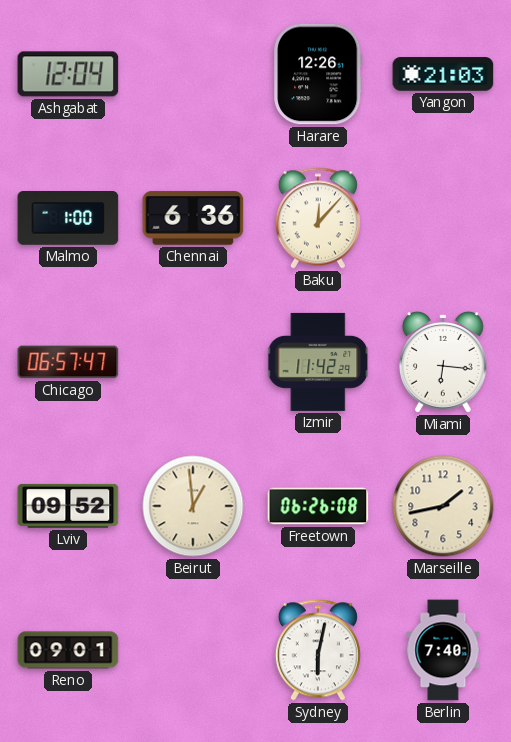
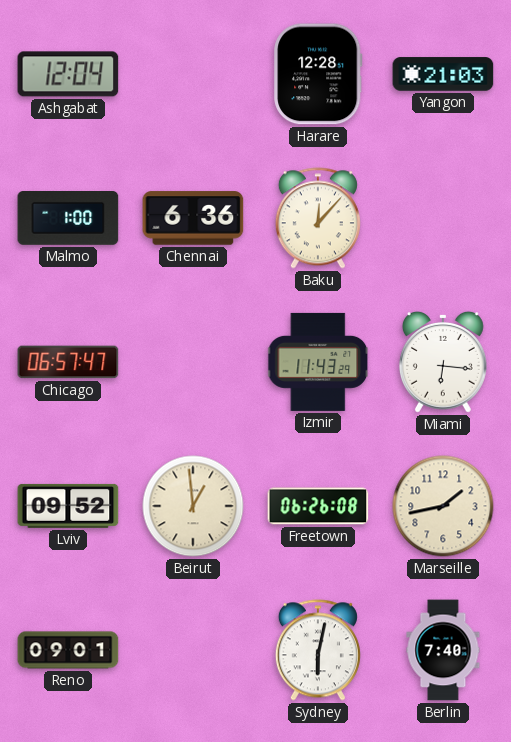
Harare: 12:26 -> 12:28
Izmir: 11:42 -> 11:43
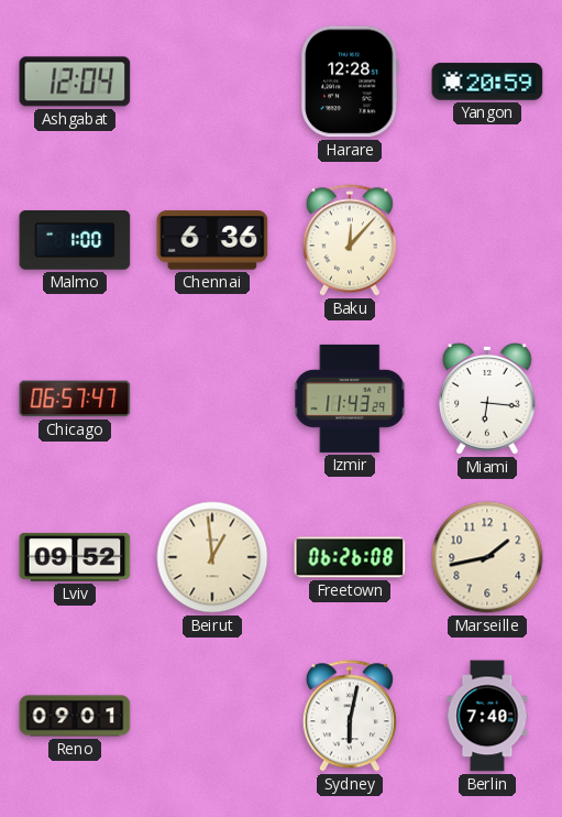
Yangon: 21:03 -> 20:59
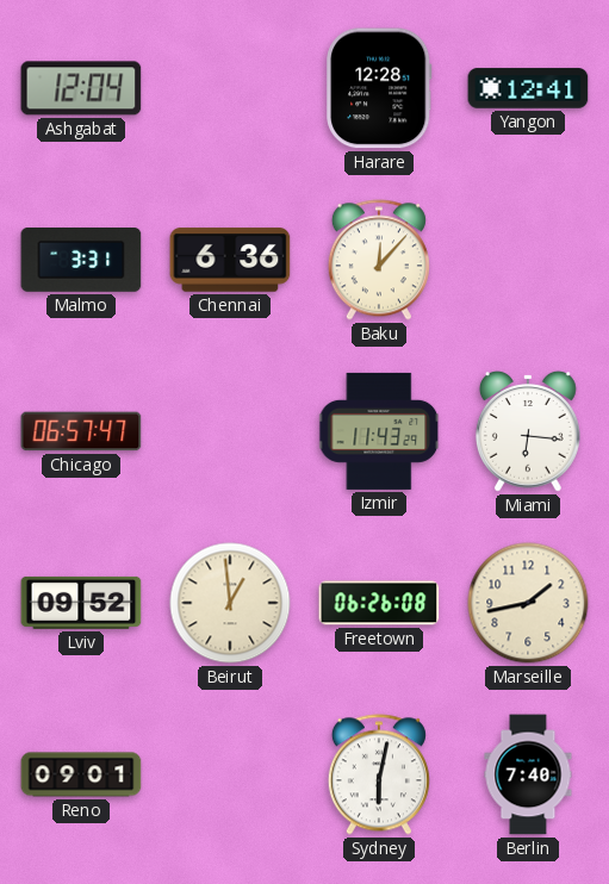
Yangon: 20:59 -> 12:41
Malmo: 1:00 -> 3:31
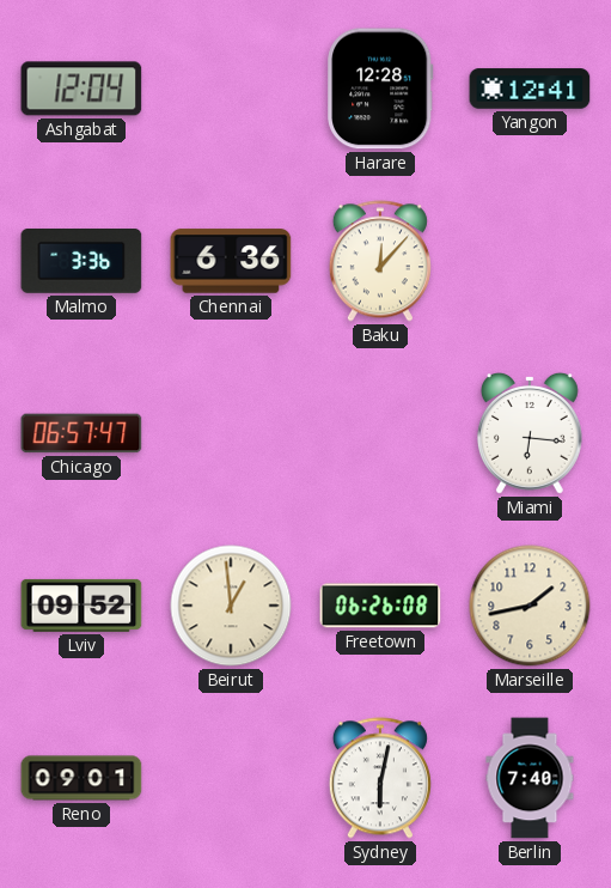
Malmo: 3:31 -> 3:36
Izmir: 11:43 -> none
